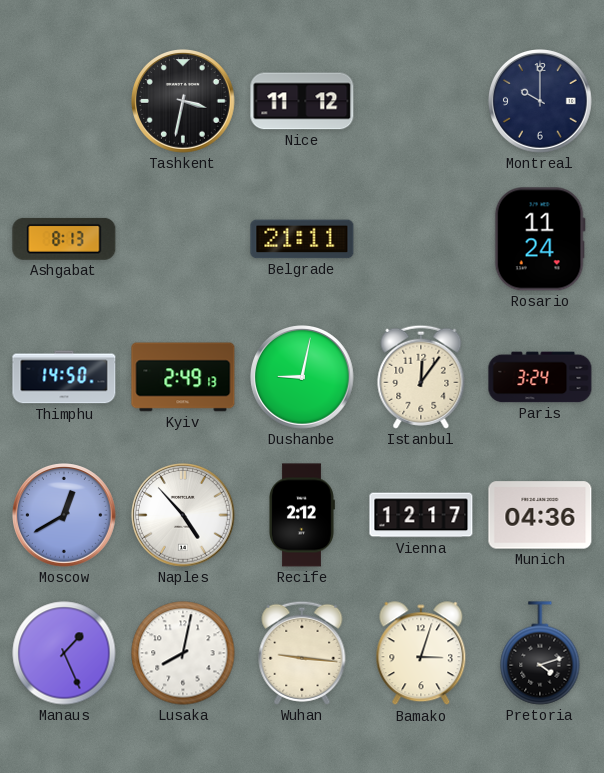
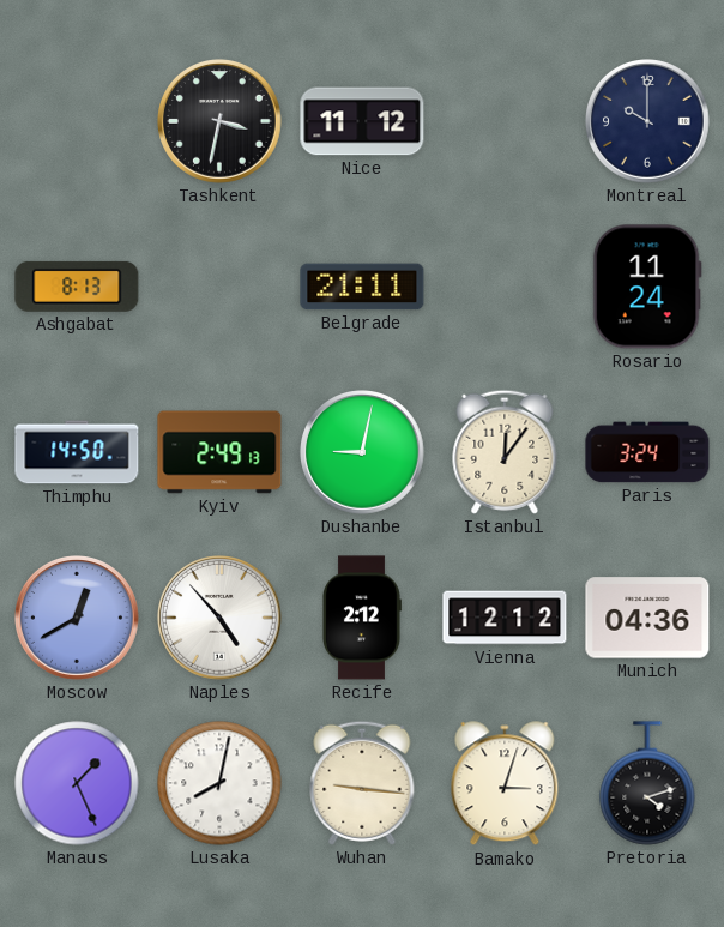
Vienna: 12:17 -> 12:12
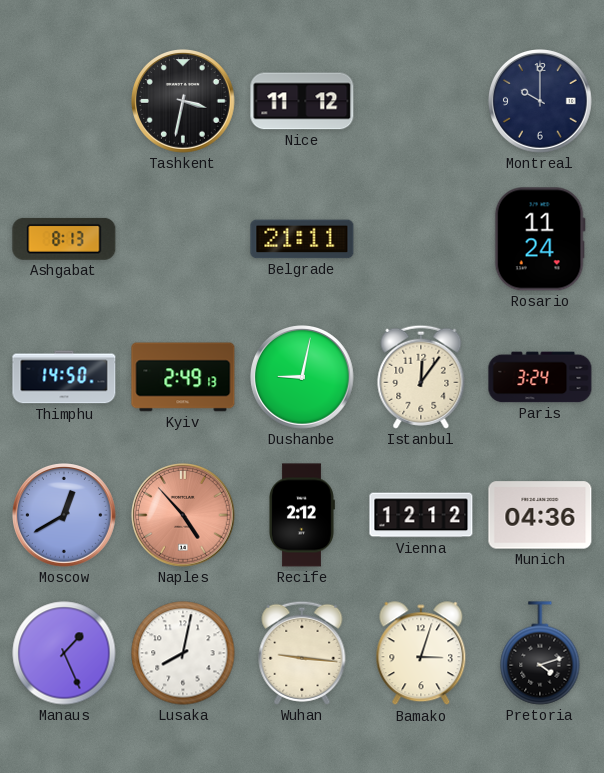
Naples dial: white -> salmon
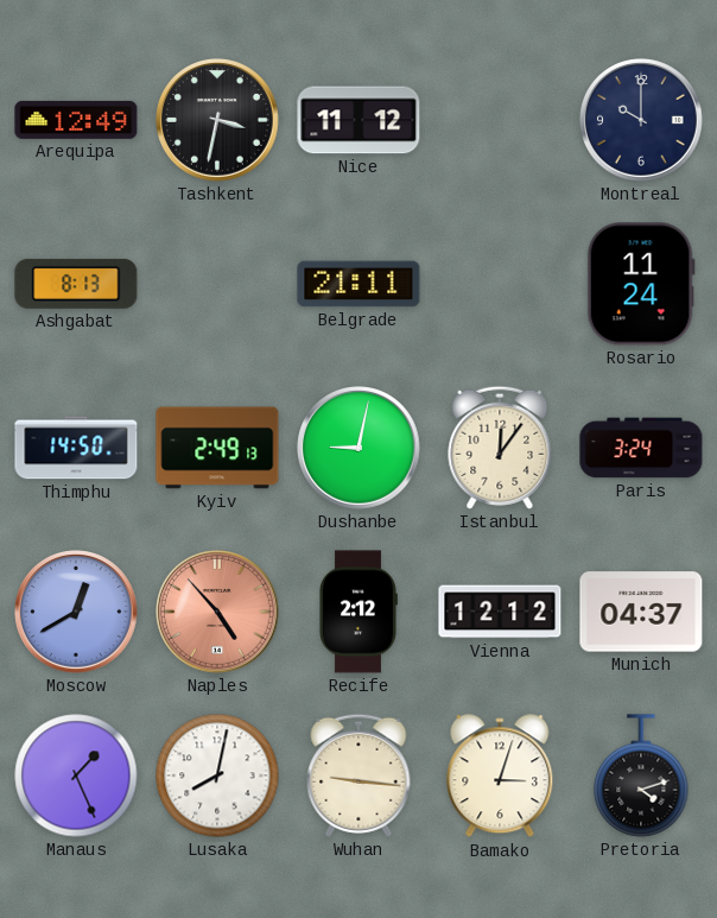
Arequipa: none -> 12:49
Munich: 04:36 -> 04:37
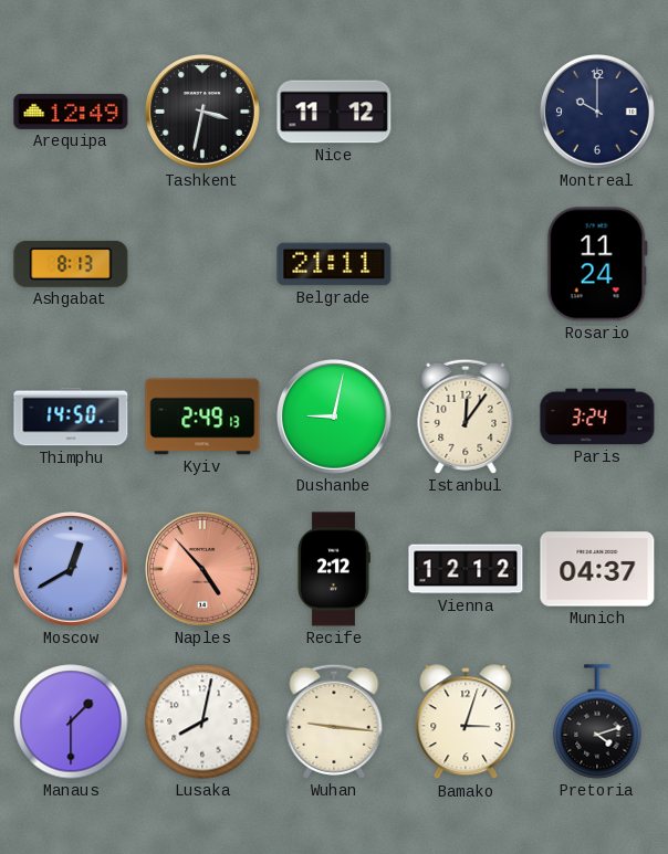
Manaus: 1:26 -> 1:30
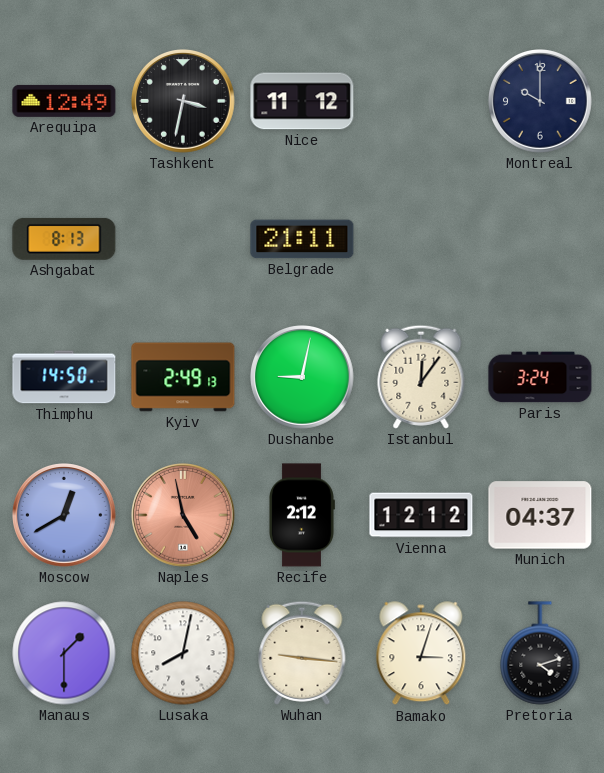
Rosario: 11:24 -> none
Naples: 4:53 -> 4:58
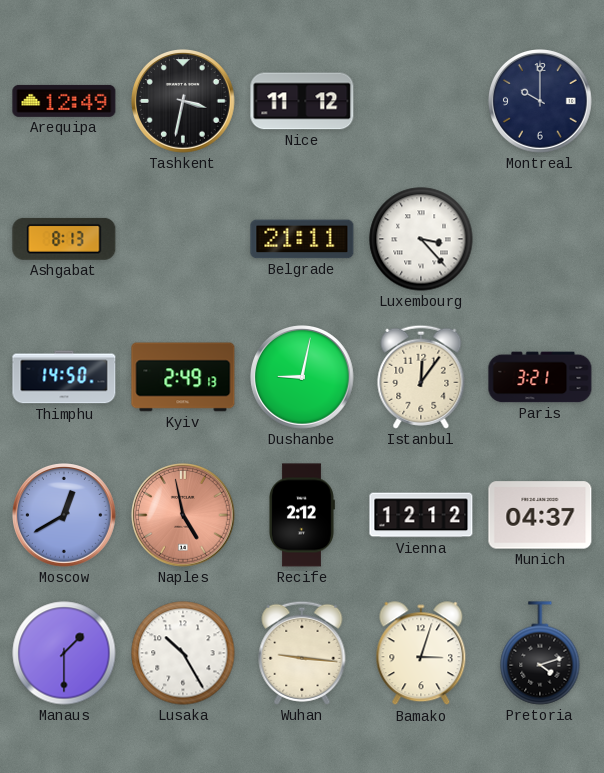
Luxembourg: none -> 3:23
Paris: 3:24 -> 3:21
Lusaka: 8:02 -> 10:25
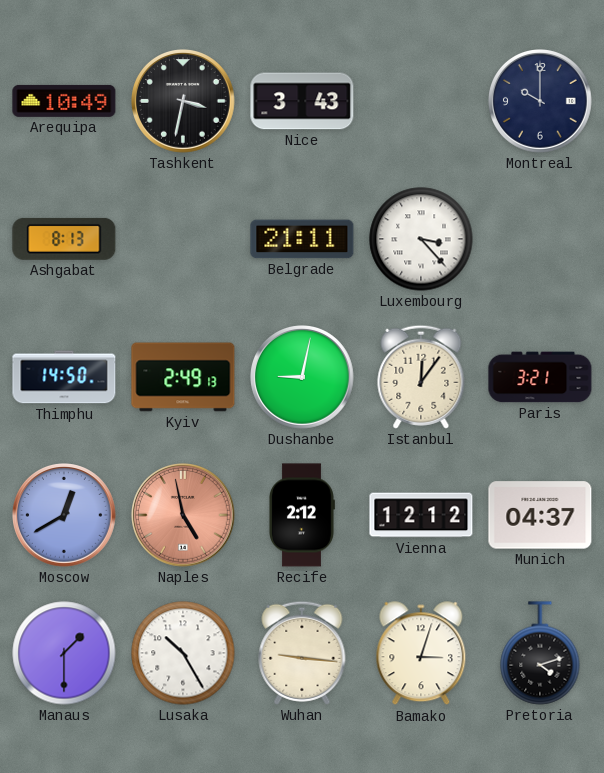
Arequipa: 12:49 -> 10:49
Nice: 11:12 -> 3:43
